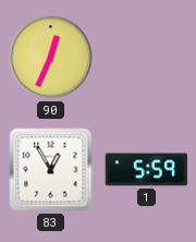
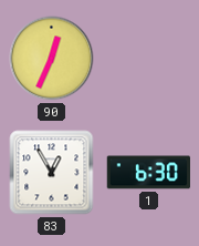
1: 5:59 -> 6:30
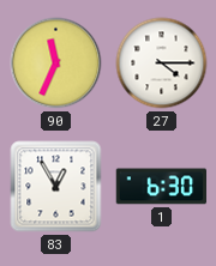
90: 12:34 -> 11:34
27: none -> 4:15
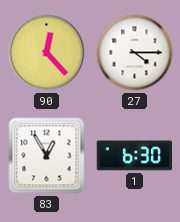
90: 11:34 -> 12:23
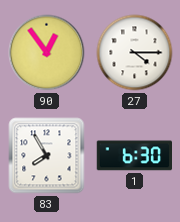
90: 12:23 -> 12:54
83: 12:55 -> 7:55
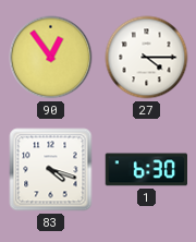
83: 7:55 -> 4:18
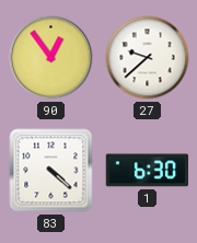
27: 4:15 -> 9:38
83: 4:18 -> 4:22
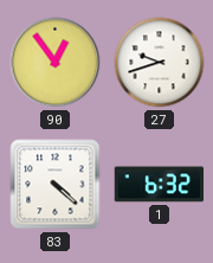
27: 9:38 -> 9:42
1: 6:30 -> 6:32
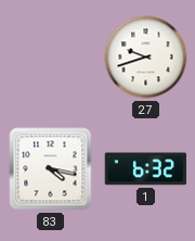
90: 12:54 -> none
83: 4:22 -> 4:17
